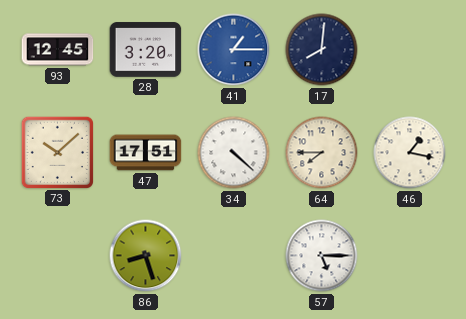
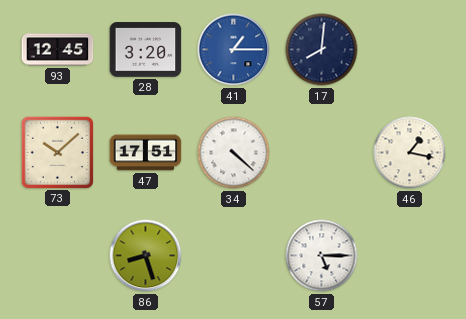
64: 7:45 -> none
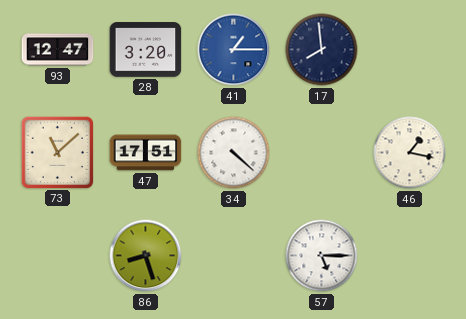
93: 12:45 -> 12:47
17: 8:01 -> 7:59
73: 10:08 -> 11:08
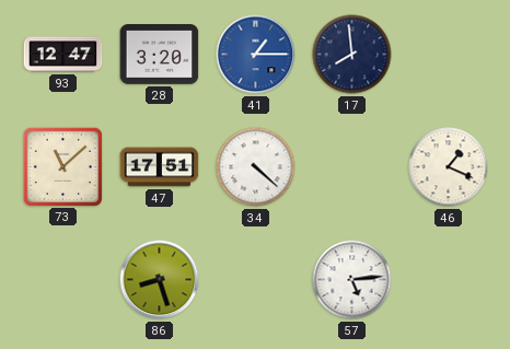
46: 1:17 -> 1:19
57: 5:15 -> 5:14
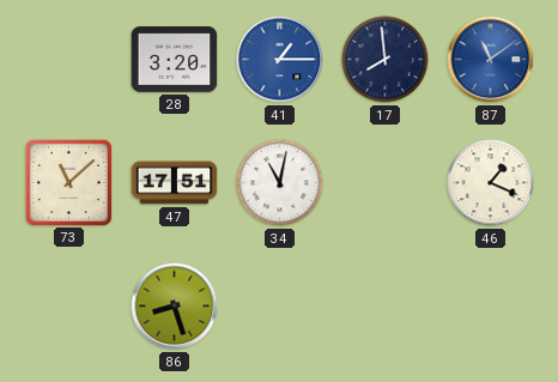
93: 12:47 -> none
87: none -> 11:09
34: 4:22 -> 11:02
57: 5:14 -> none
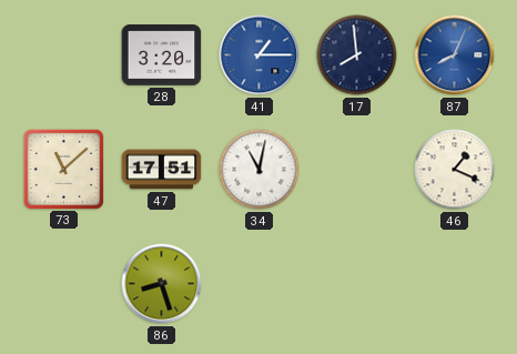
87: 11:09 -> 8:04
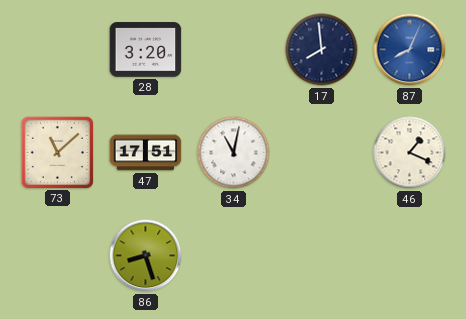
41: 1:15 -> none
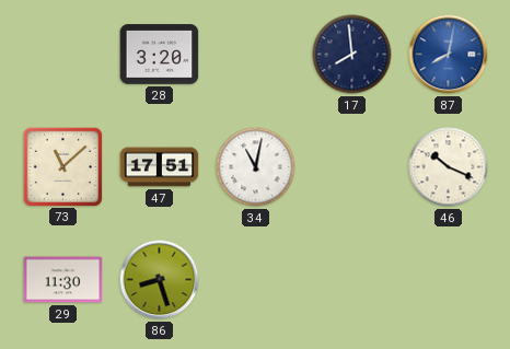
87: 8:04 -> 8:02
46: 1:19 -> 10:19
29: none -> 11:30
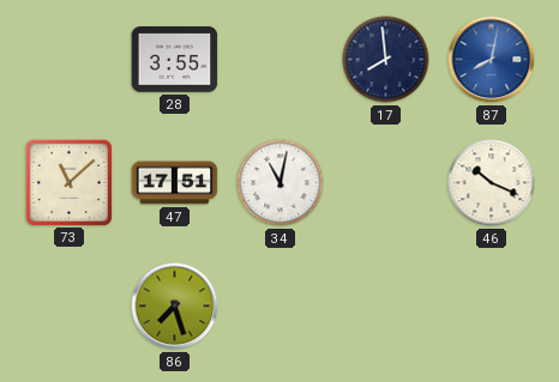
28: 3:20 -> 3:55
29: 11:30 -> none
86: 8:27 -> 7:27
